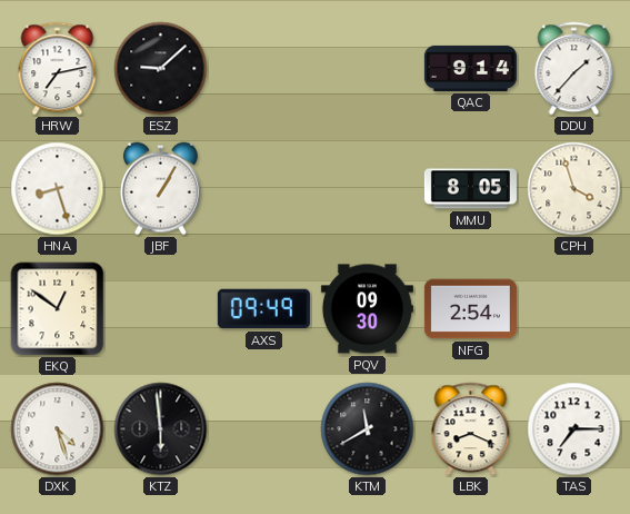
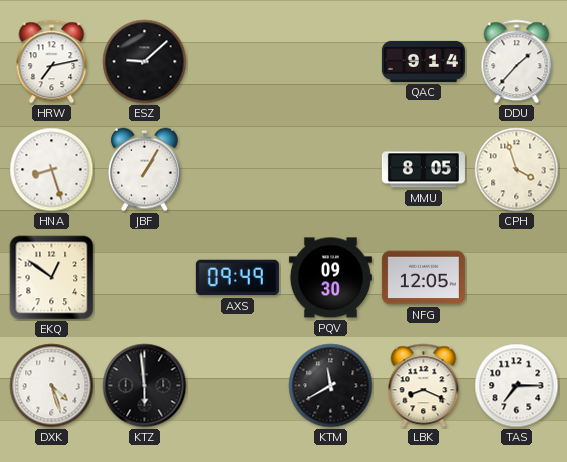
NFG: 2:54 -> 12:05
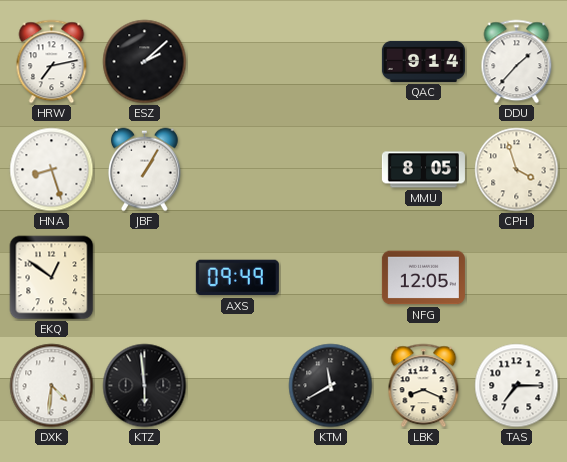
ESZ: 9:08 -> 2:08
PQV: 09:30 -> none
DXK: 4:27 -> 4:31
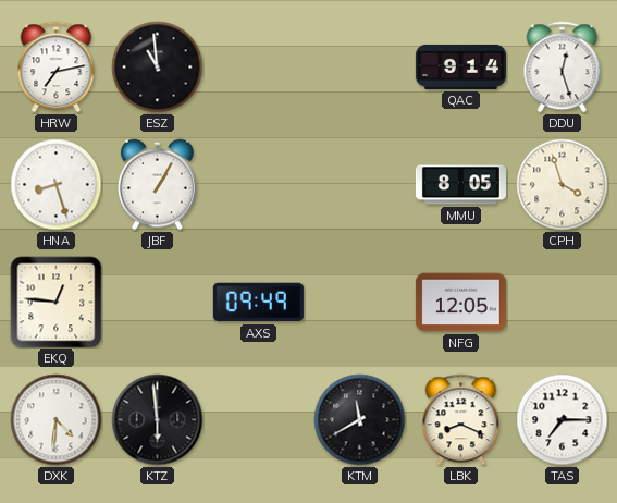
ESZ: 2:08 -> 10:59
DDU: 1:37 -> 12:27
EKQ: 12:51 -> 12:46
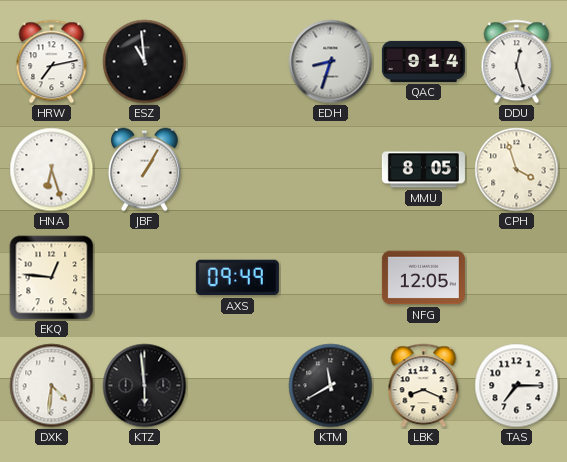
EDH: none -> 8:33
HNA: 8:27 -> 6:27
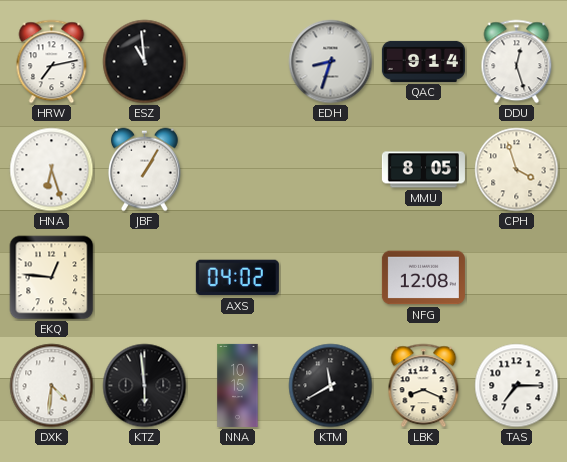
AXS: 09:49 -> 04:02
NFG: 12:05 -> 12:08
NNA: none -> 10:15
